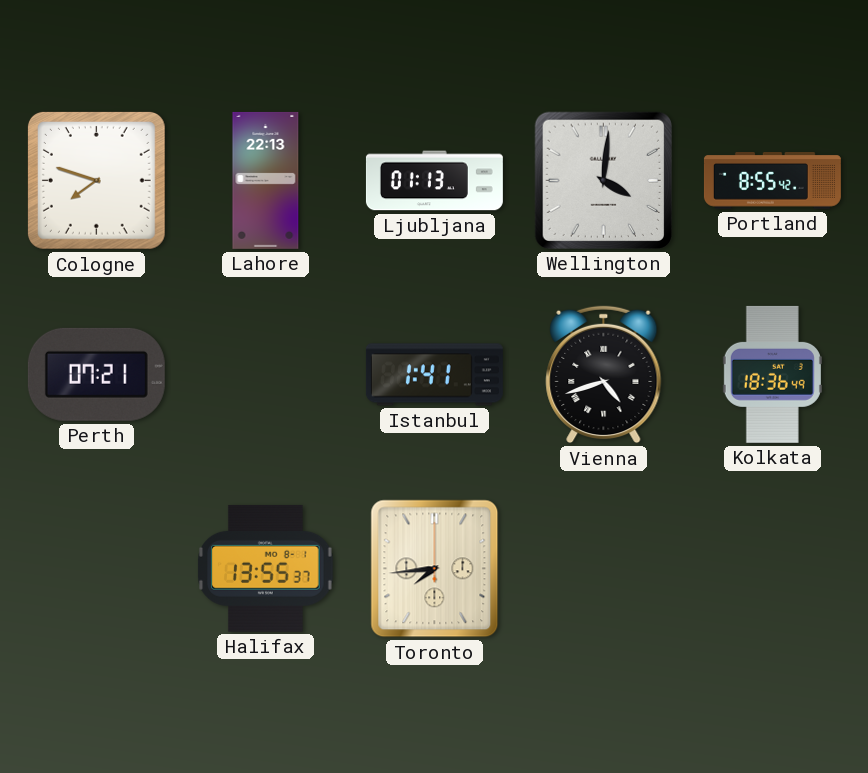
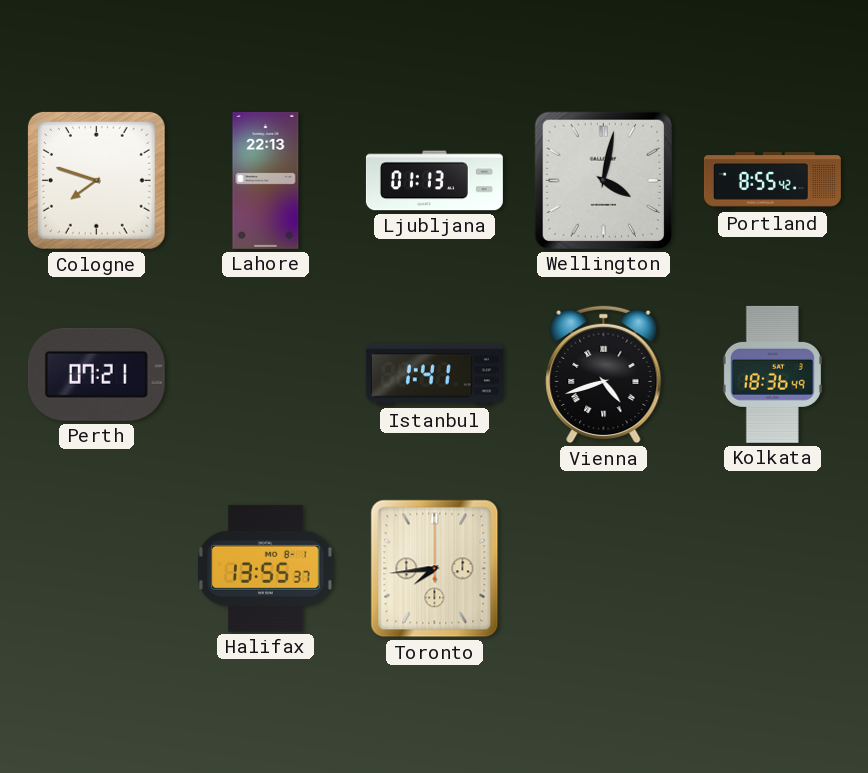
Wellington: 4:01 -> 4:02
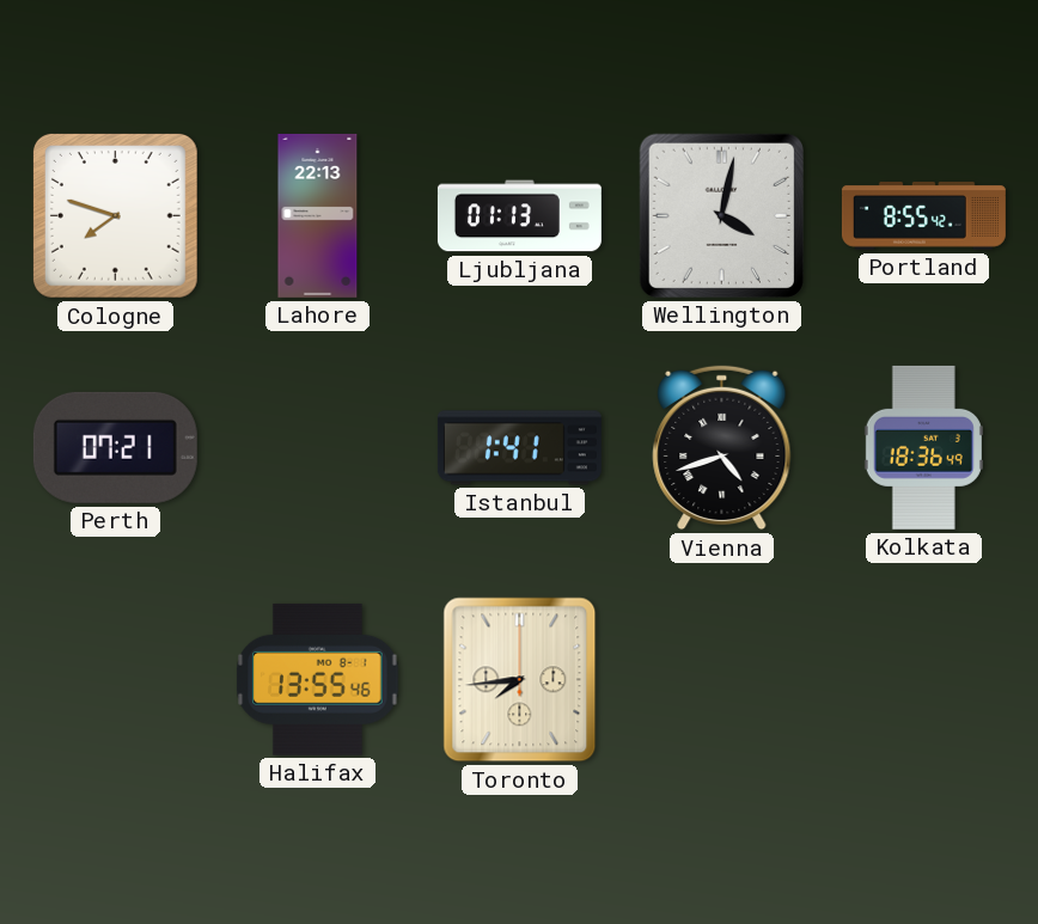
Halifax: 13:55:37 -> 13:55:46
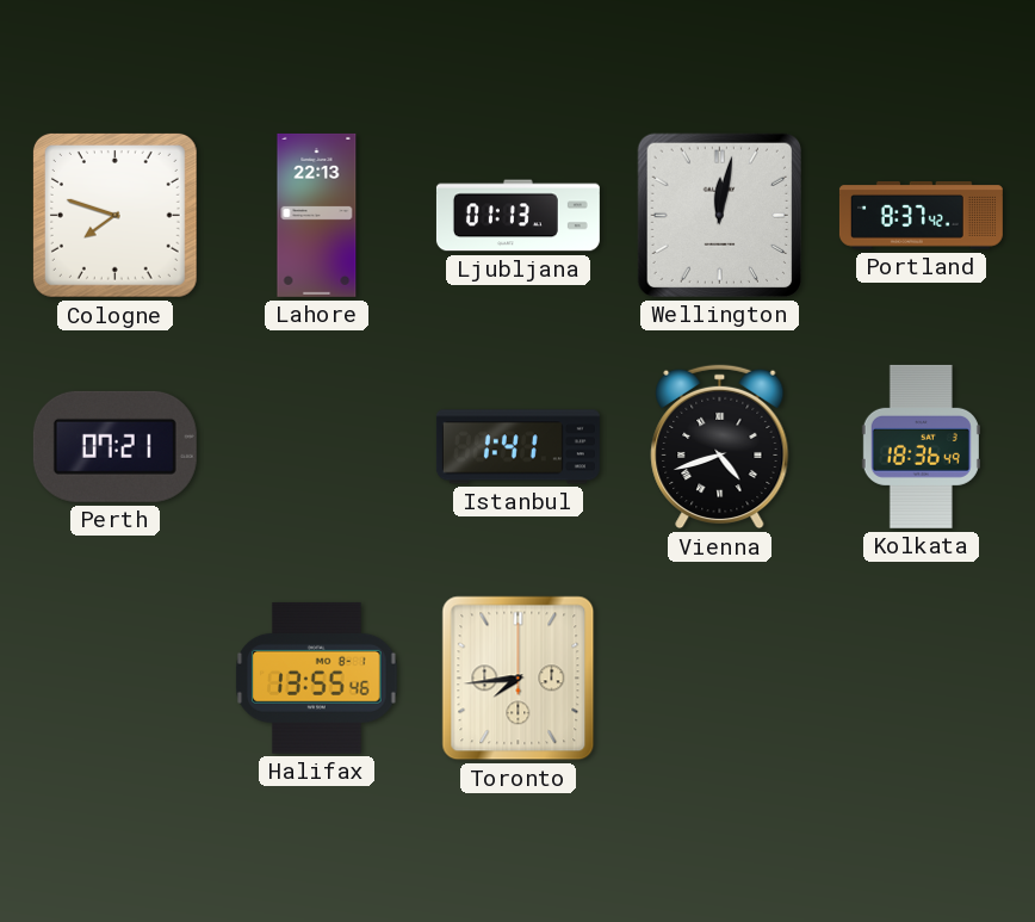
Wellington: 4:02 -> 12:02
Portland: 8:55 -> 8:37
